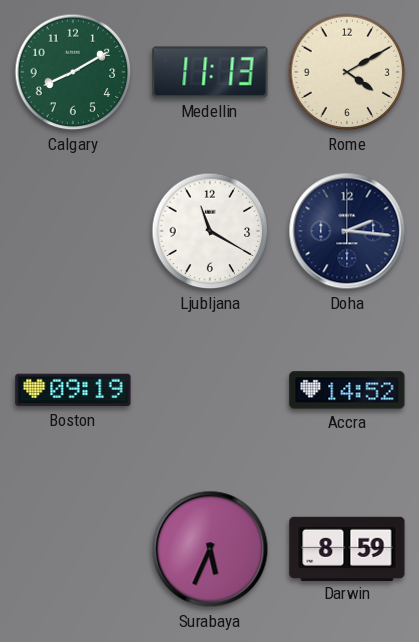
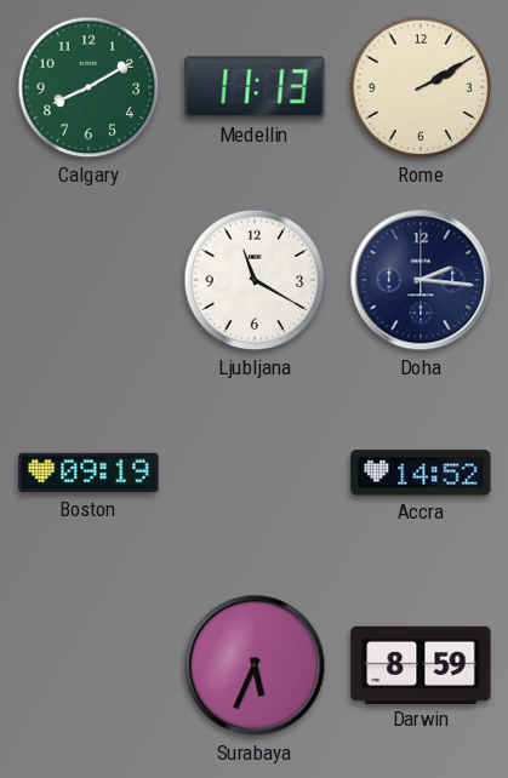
Rome: 4:10 -> 2:10
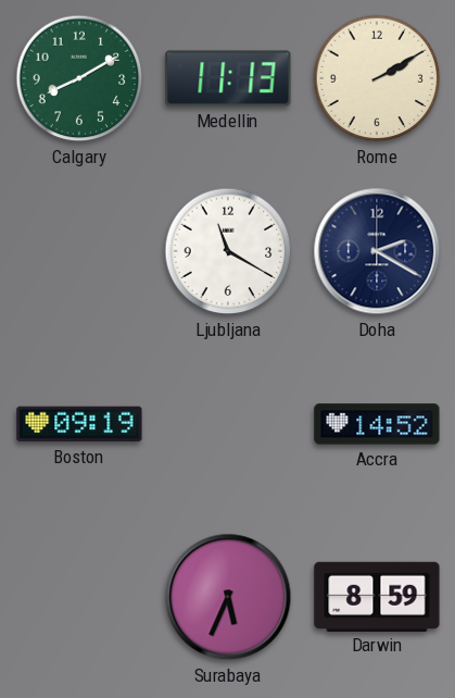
Doha: 2:16 -> 2:20
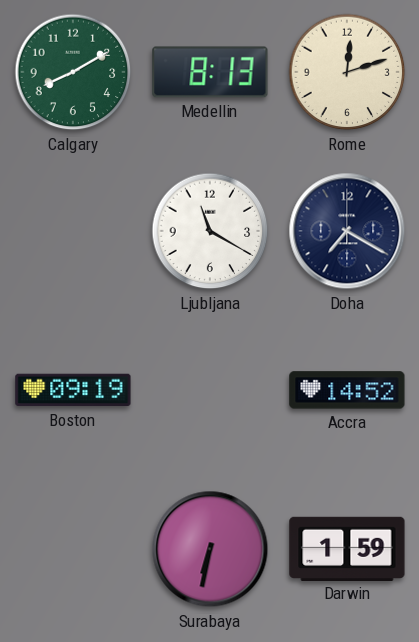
Medellin: 11:13 -> 8:13
Rome: 2:10 -> 12:12
Doha: 2:20 -> 7:20
Surabaya: 5:34 -> 6:32
Darwin: 8:59 -> 1:59
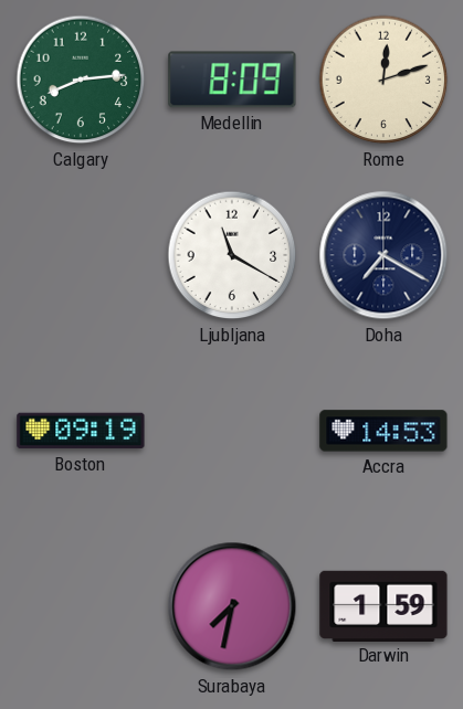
Calgary: 8:10 -> 8:14
Medellin: 8:13 -> 8:09
Accra: 14:52 -> 14:53
Surabaya: 6:32 -> 7:32
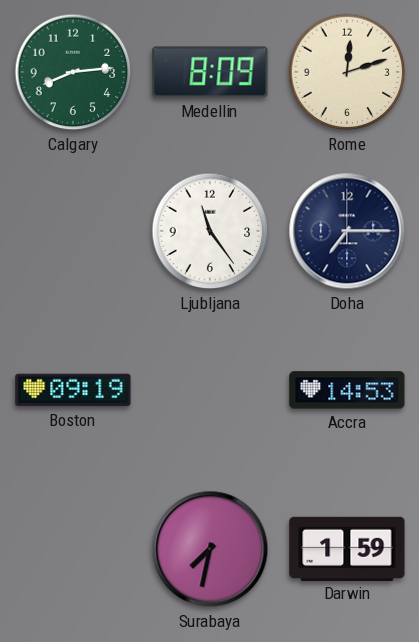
Ljubljana: 11:20 -> 11:24
Doha: 7:20 -> 7:15
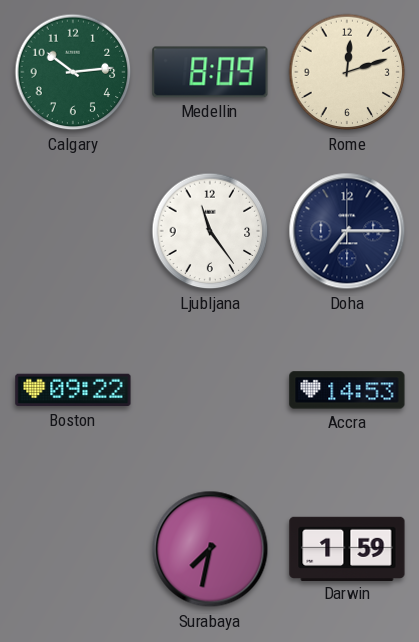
Calgary: 8:14 -> 10:14
Boston: 09:19 -> 09:22
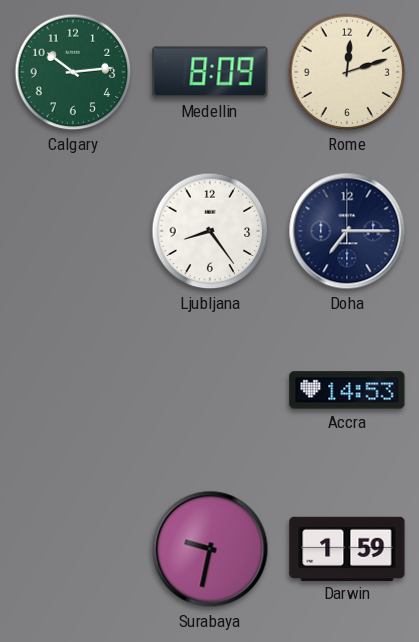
Ljubljana: 11:24 -> 8:24
Boston: 09:22 -> none
Surabaya: 7:32 -> 9:32
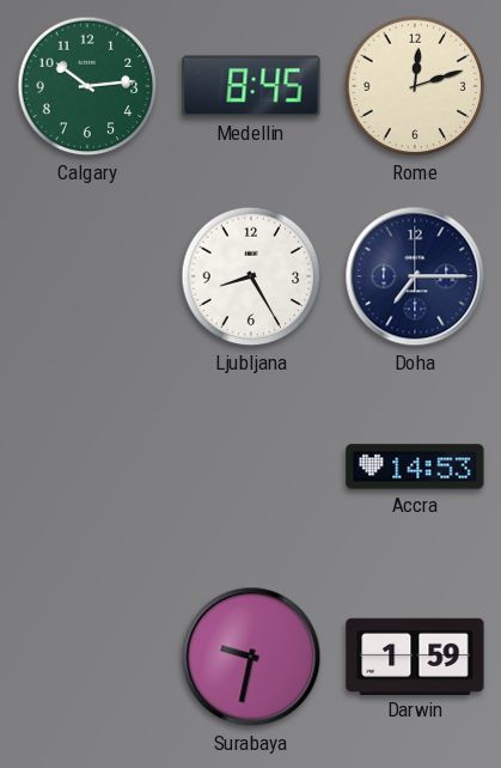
Medellin: 8:09 -> 8:45
Ljubljana: 8:24 -> 8:25
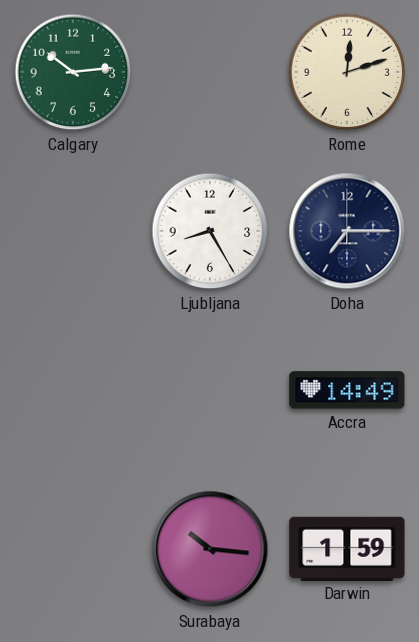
Medellin: 8:45 -> none
Accra: 14:53 -> 14:49
Surabaya: 9:32 -> 10:16
